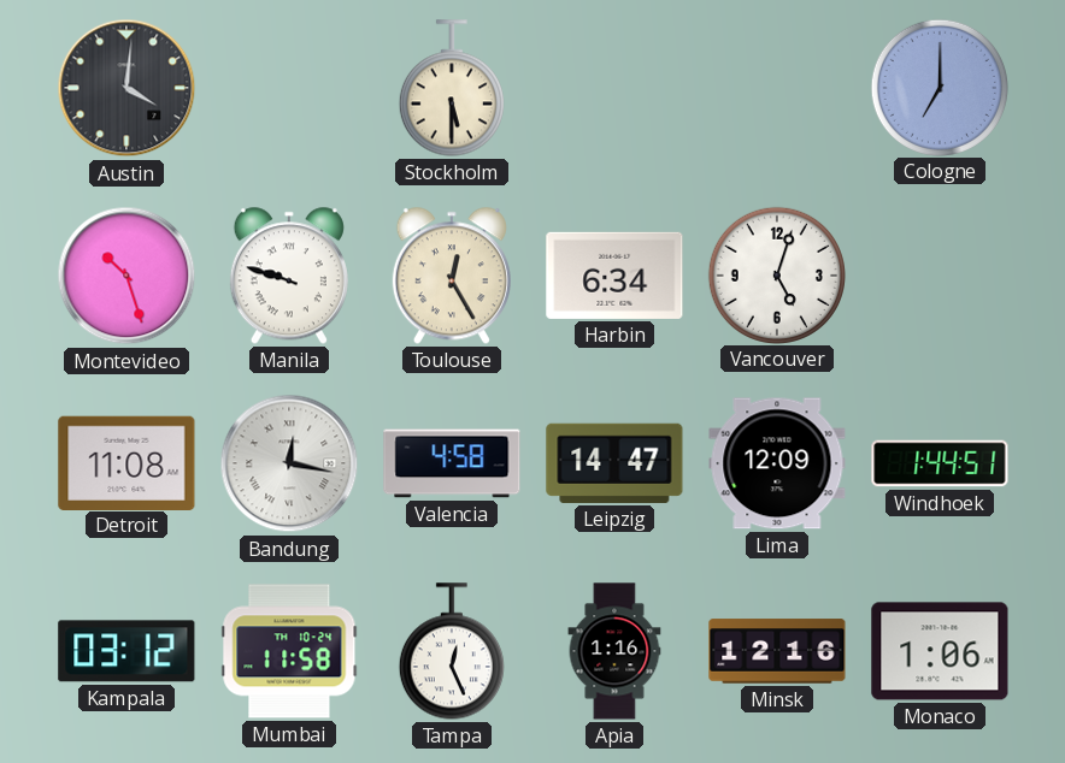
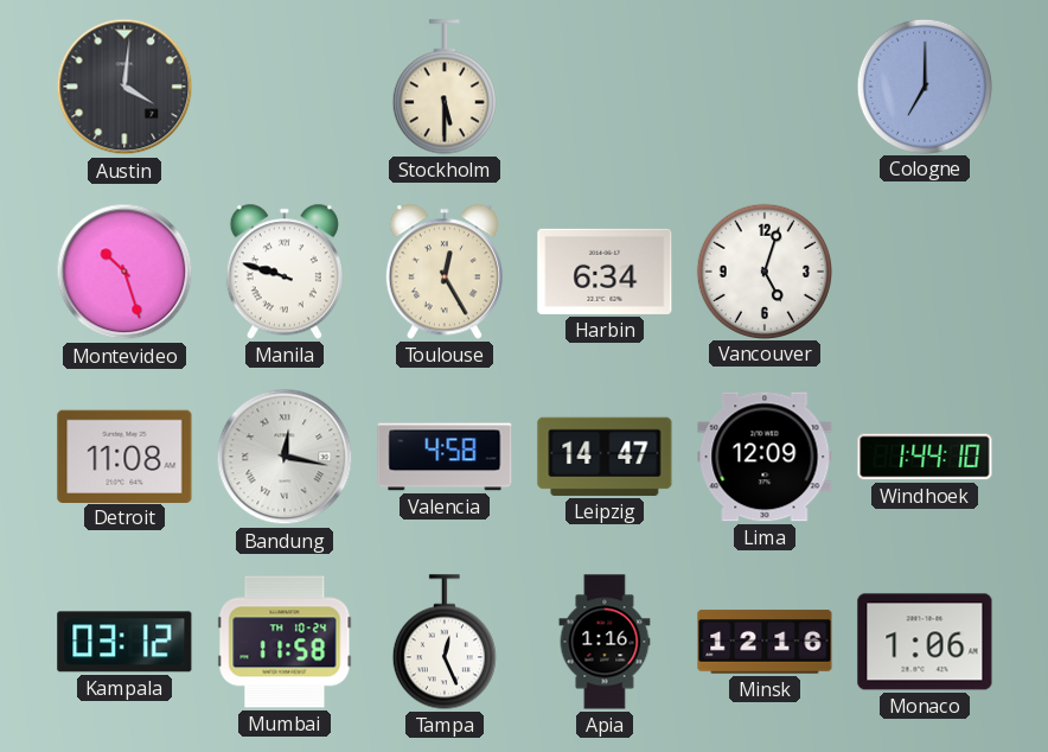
Windhoek: 1:44:51 -> 1:44:10
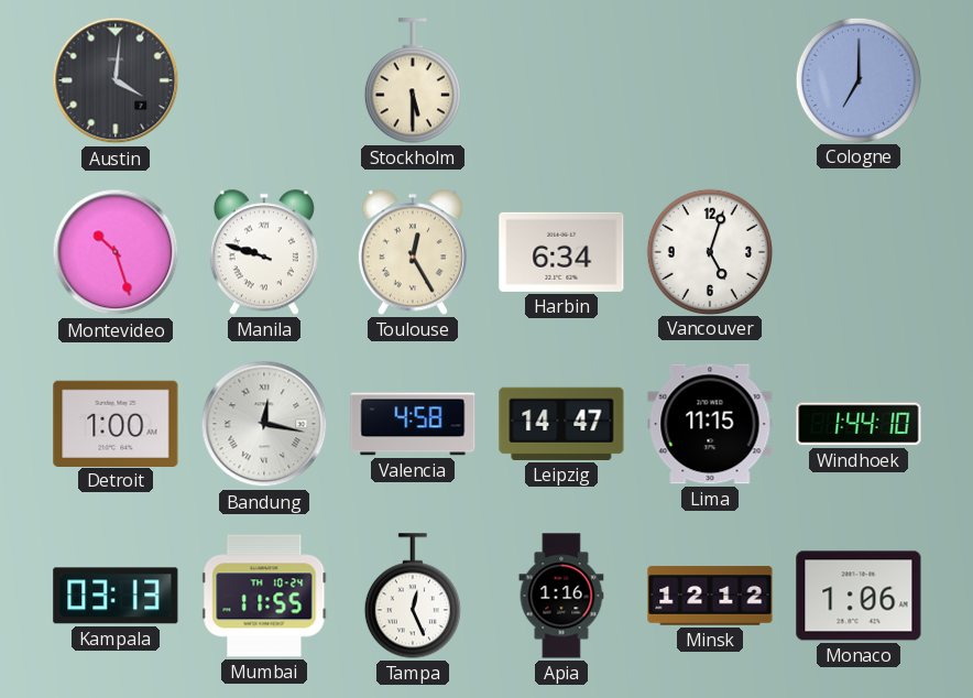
Detroit: 11:08 -> 1:00
Lima: 12:09 -> 11:15
Kampala: 03:12 -> 03:13
Mumbai: 11:58 -> 11:55
Minsk: 12:16 -> 12:12
